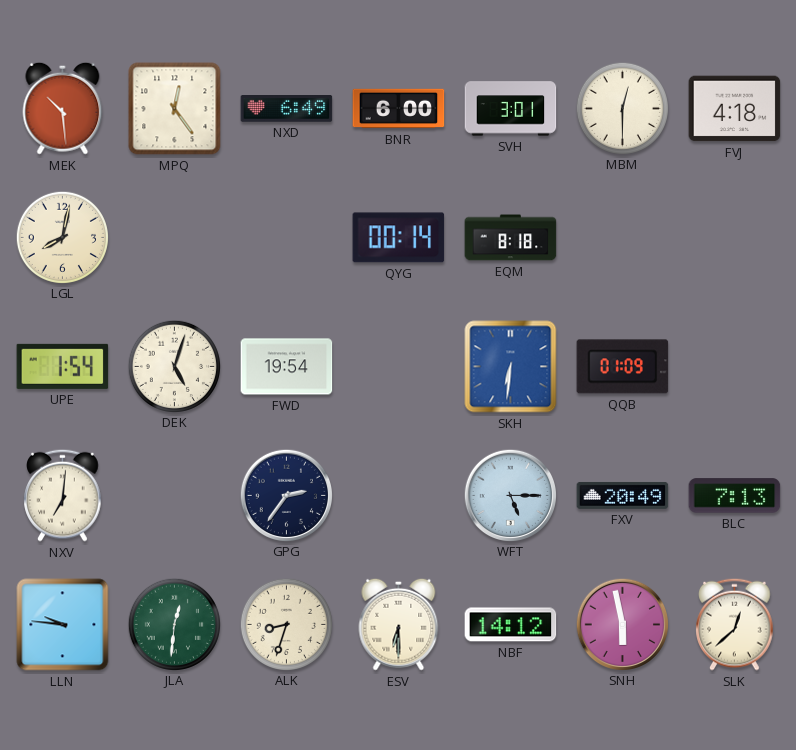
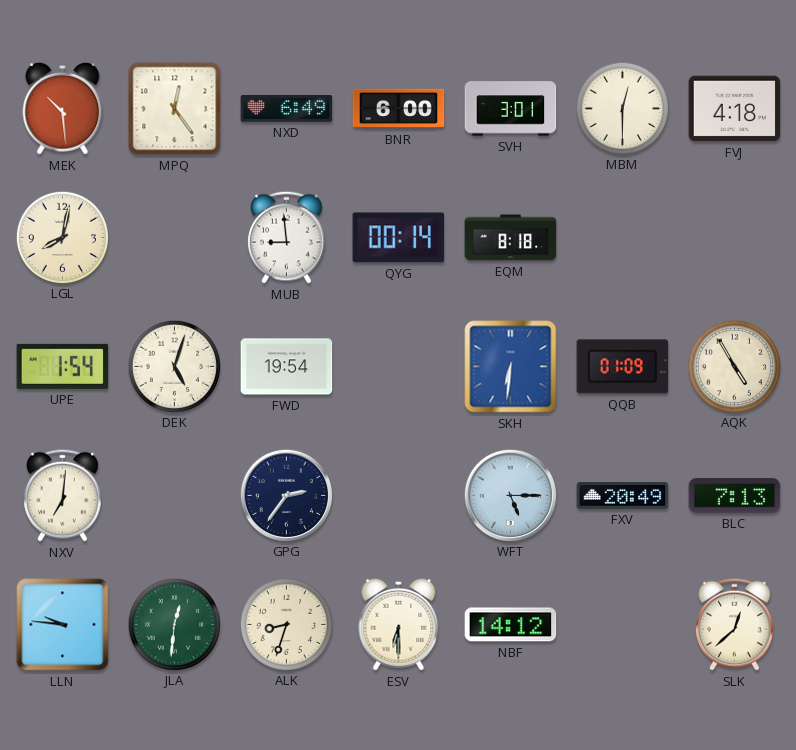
MUB: none -> 8:59
AQK: none -> 4:55
SNH: 5:58 -> none
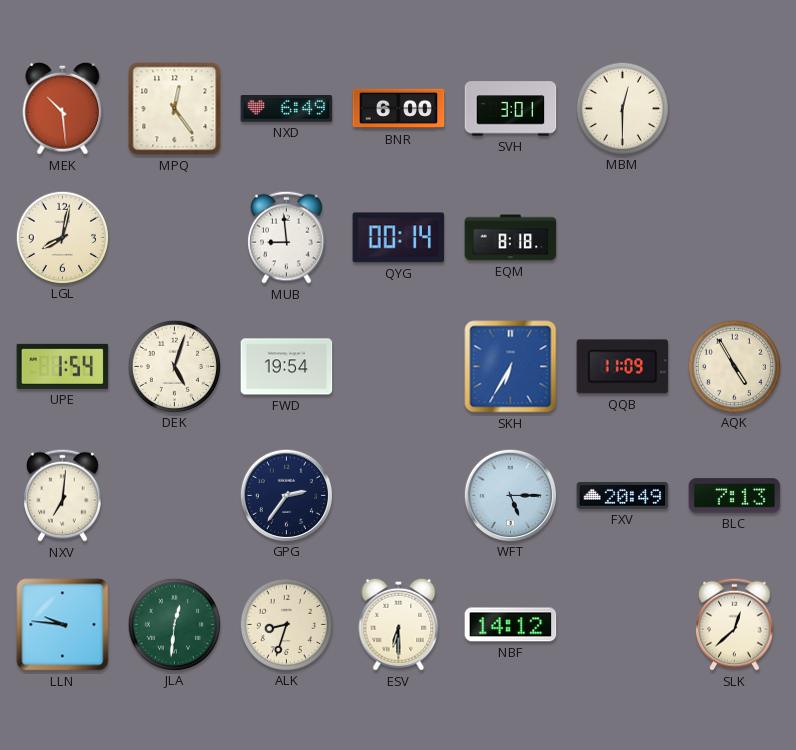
FVJ: 4:18 -> none
SKH: 6:31 -> 6:35
QQB: 01:09 -> 11:09
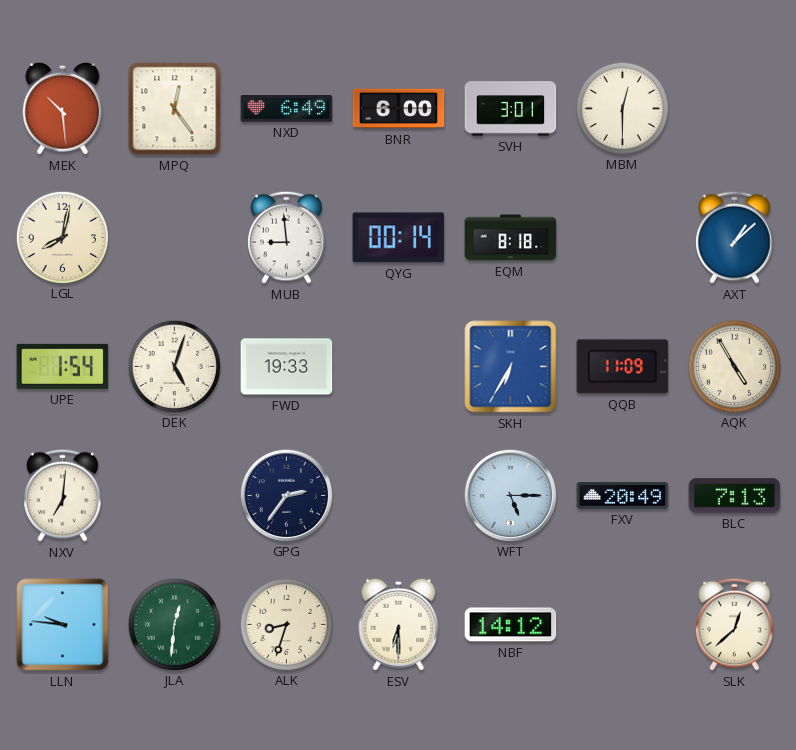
AXT: none -> 1:08
FWD: 19:54 -> 19:33
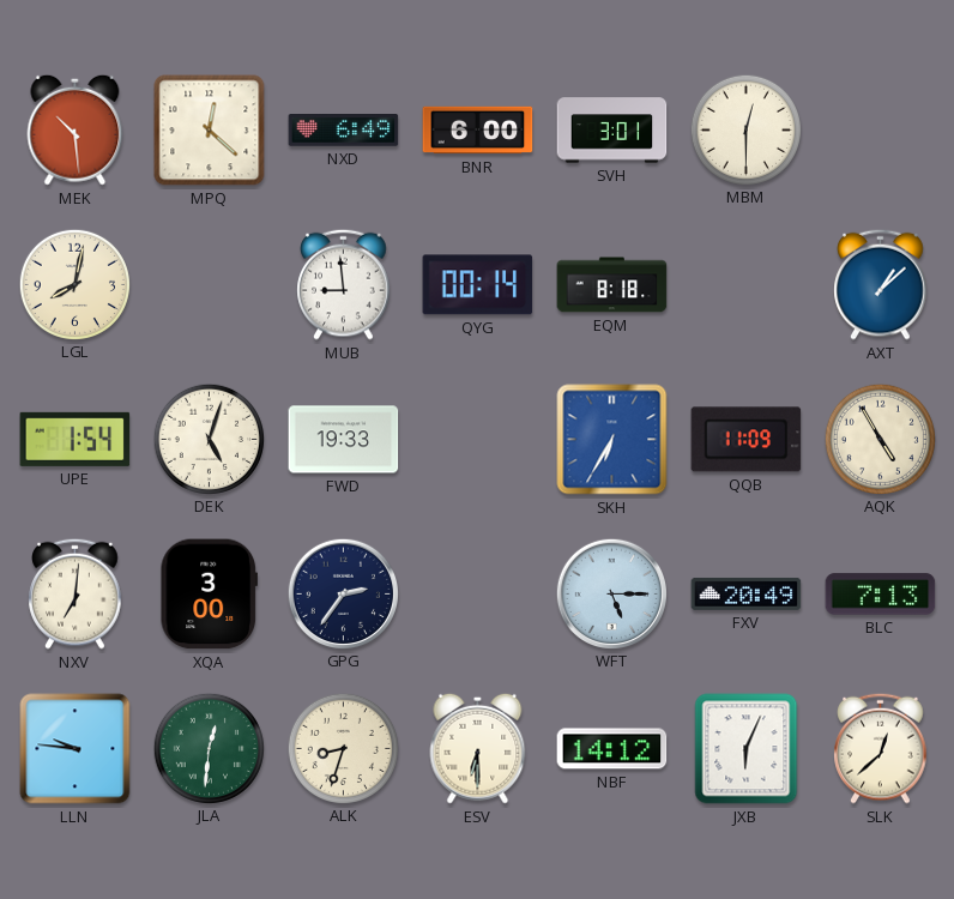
MPQ: 12:24 -> 12:22
XQA: none -> 3:00
JXB: none -> 6:04
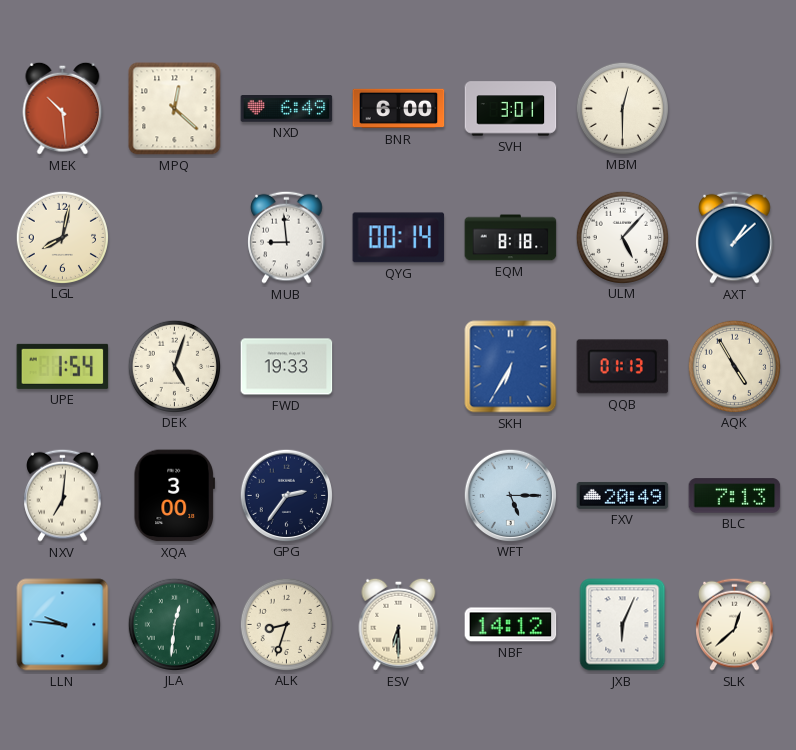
ULM: none -> 5:07
QQB: 11:09 -> 01:13
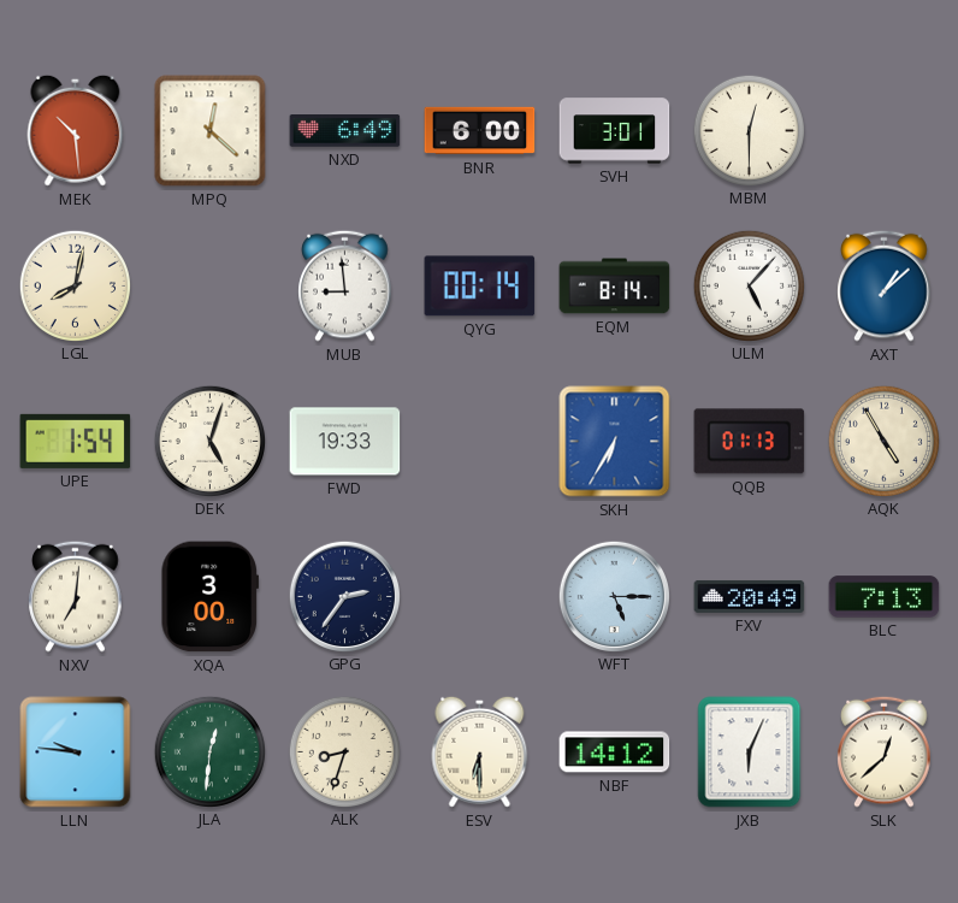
EQM: 8:18 -> 8:14
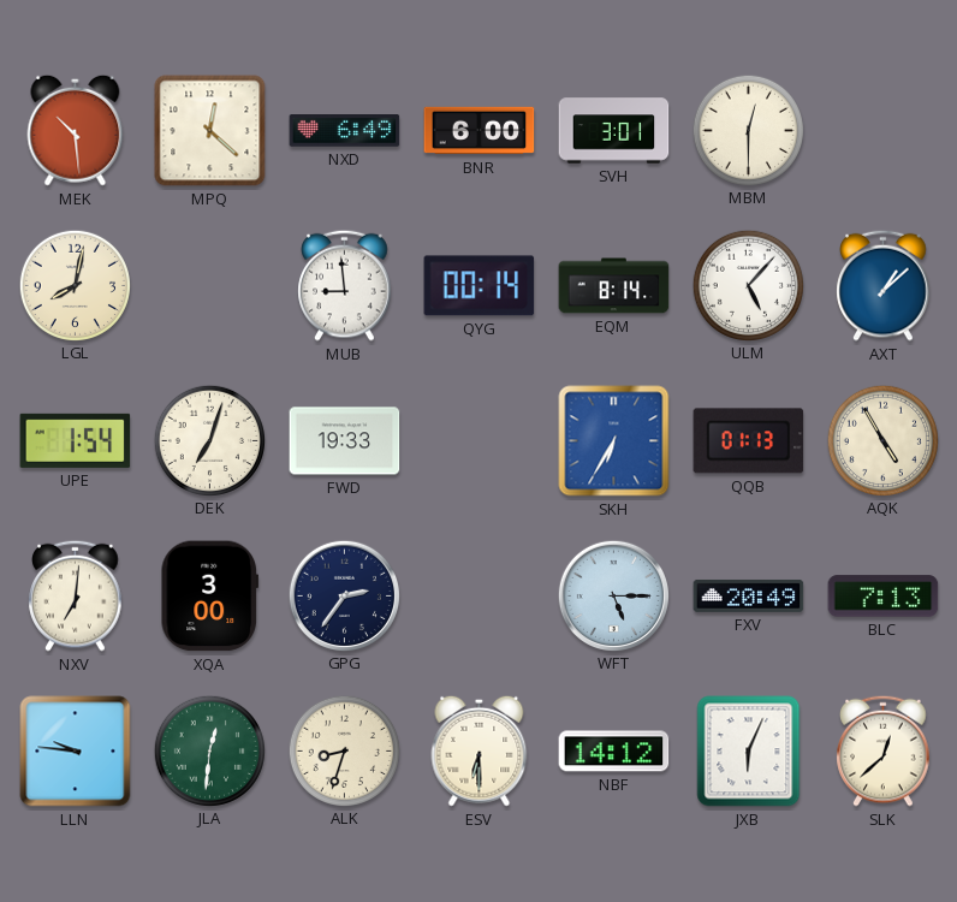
DEK: 5:03 -> 7:03
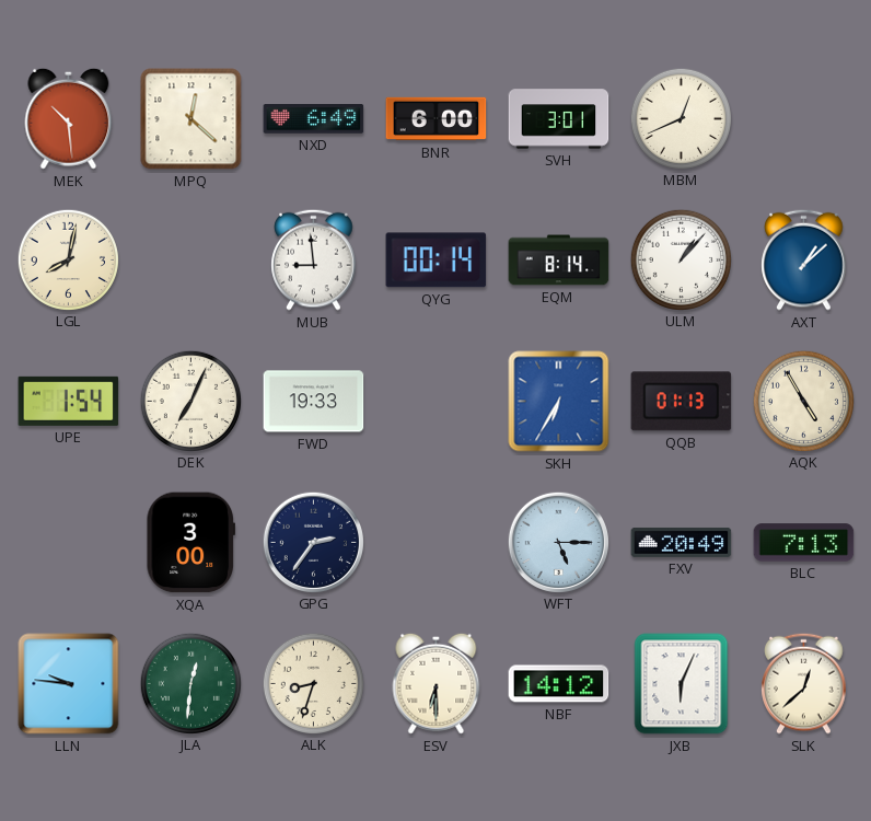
MBM: 12:30 -> 12:41
ULM: 5:07 -> 1:07
DEK: 7:03 -> 7:04
NXV: 7:01 -> none
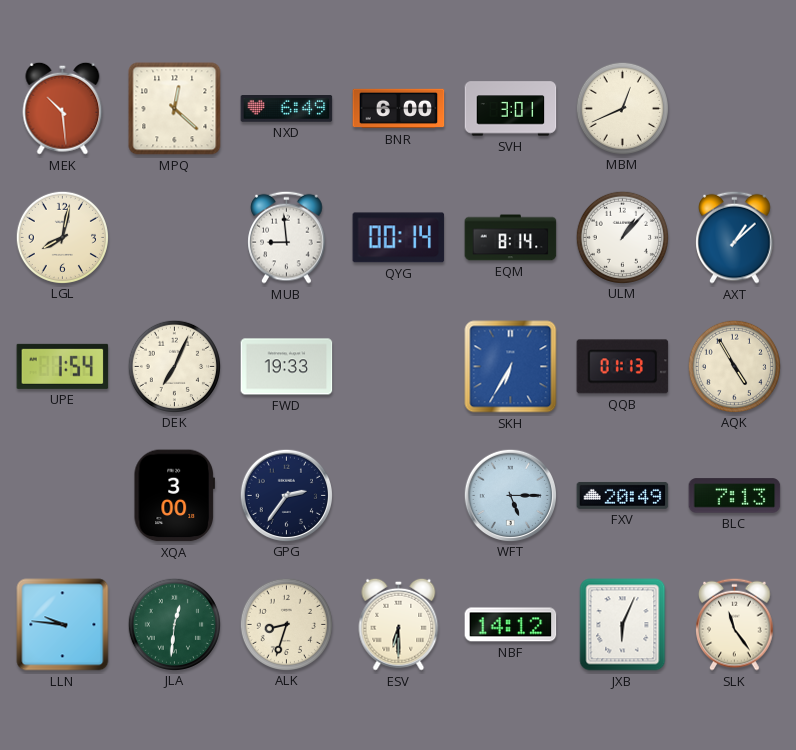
SLK: 12:38 -> 11:24
